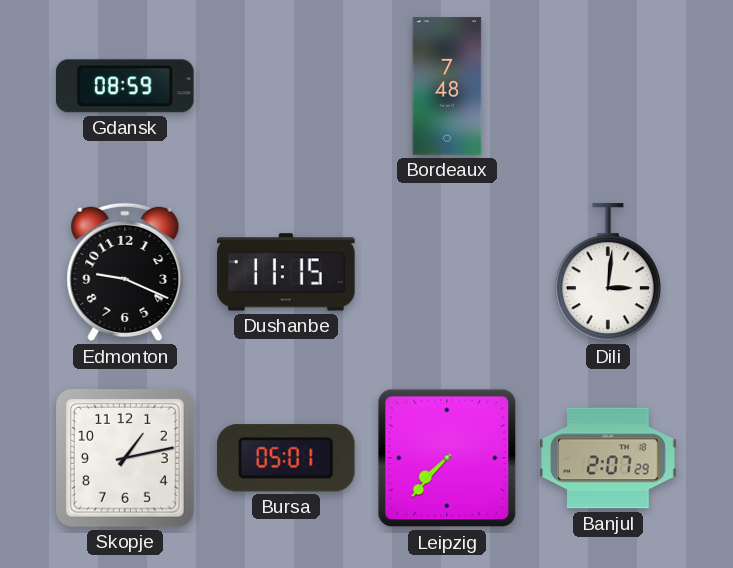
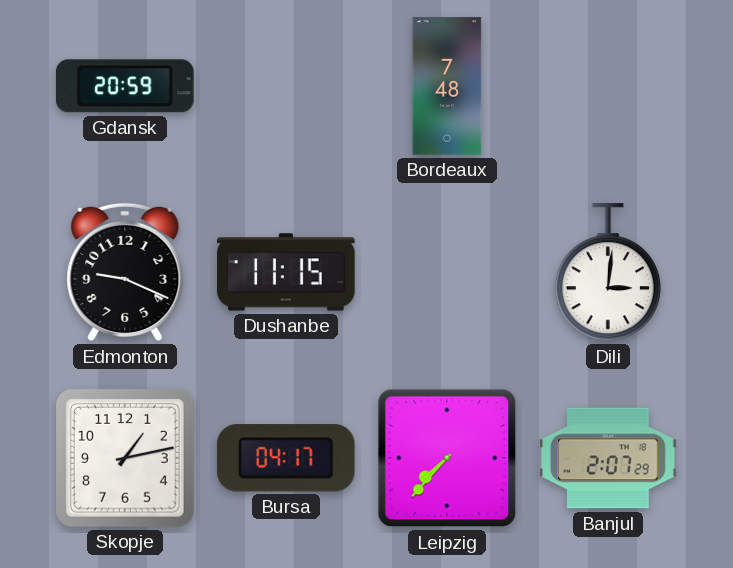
Gdansk: 08:59 -> 20:59
Bursa: 05:01 -> 04:17
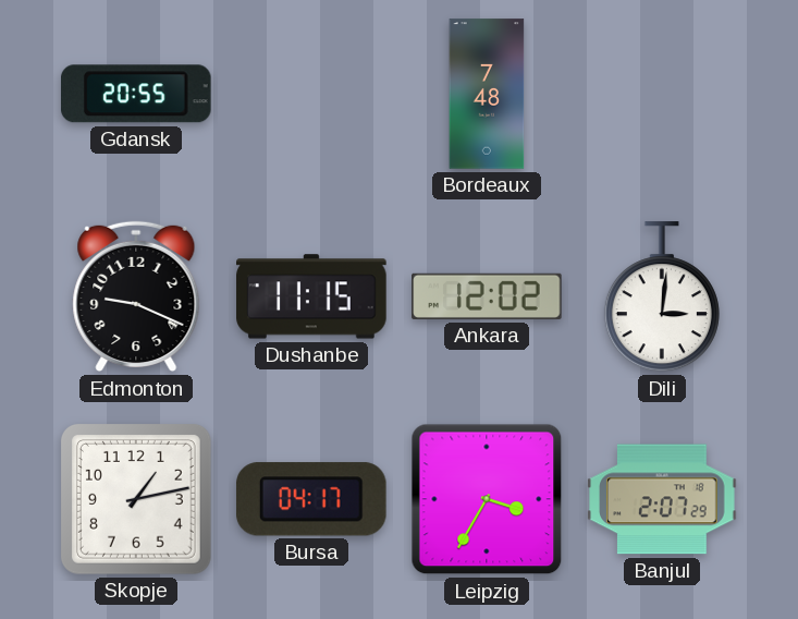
Gdansk: 20:59 -> 20:55
Ankara: none -> 12:02
Leipzig: 7:37 -> 3:35
